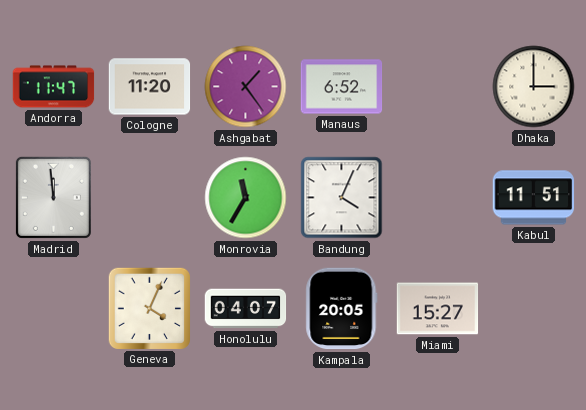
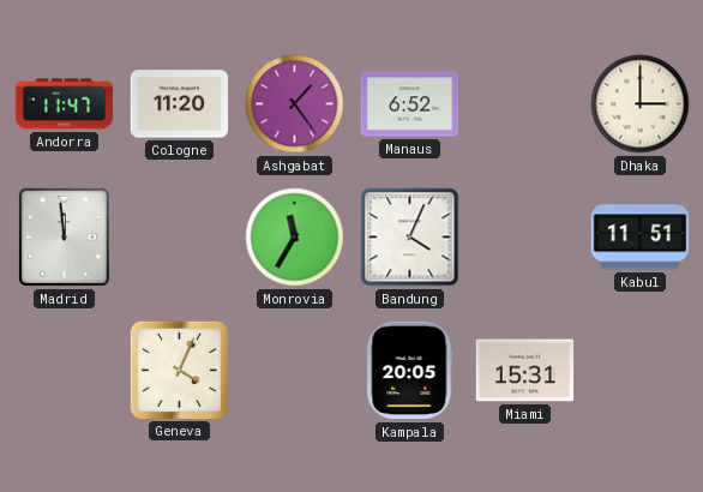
Honolulu: 04:07 -> none
Miami: 15:27 -> 15:31
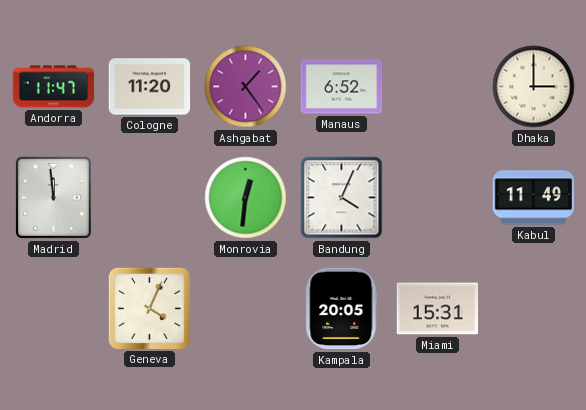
Monrovia: 11:35 -> 12:31
Kabul: 11:51 -> 11:49
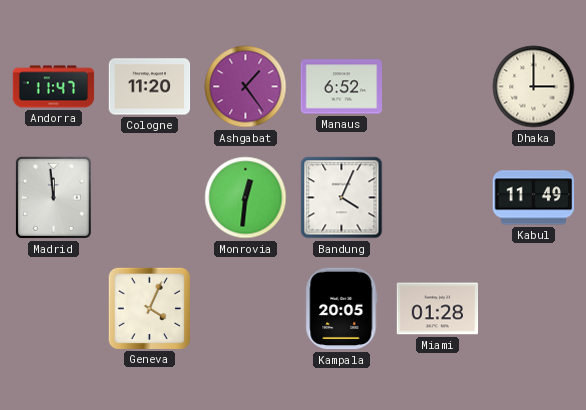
Miami: 15:31 -> 01:28
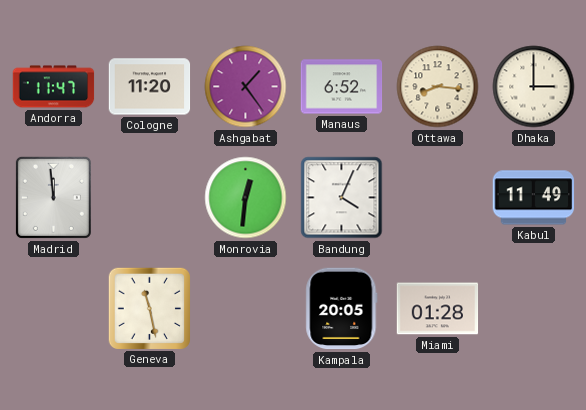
Ottawa: none -> 8:16
Geneva: 4:04 -> 11:28
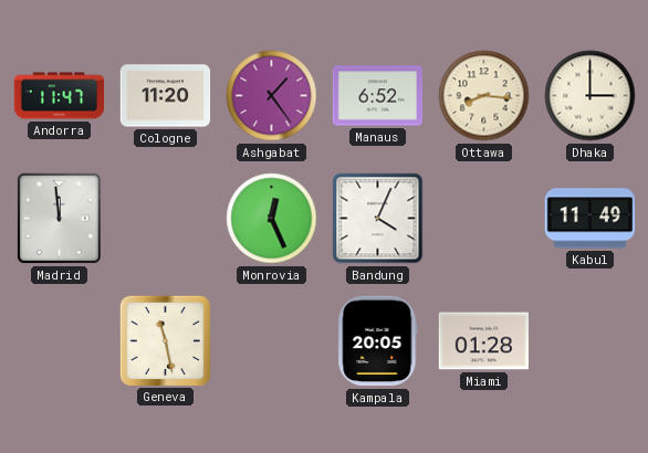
Monrovia: 12:31 -> 12:26
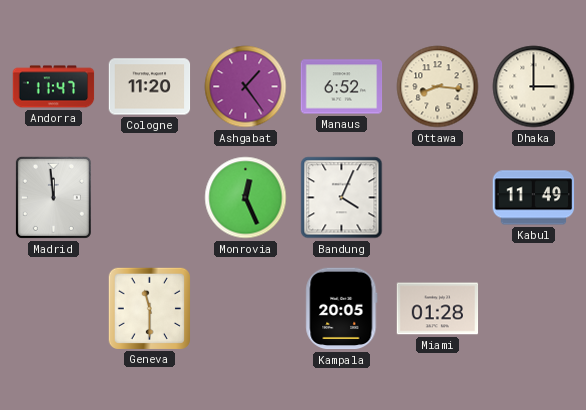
Geneva: 11:28 -> 11:30
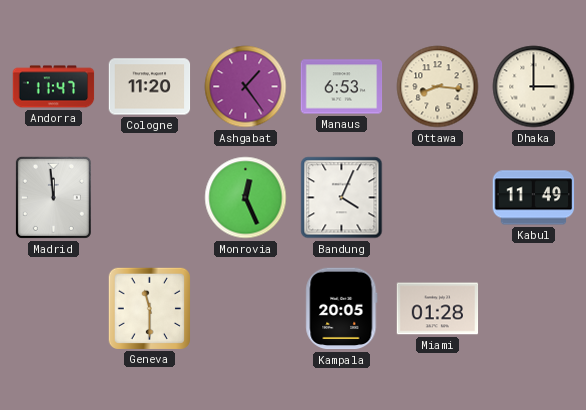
Manaus: 6:52 -> 6:53
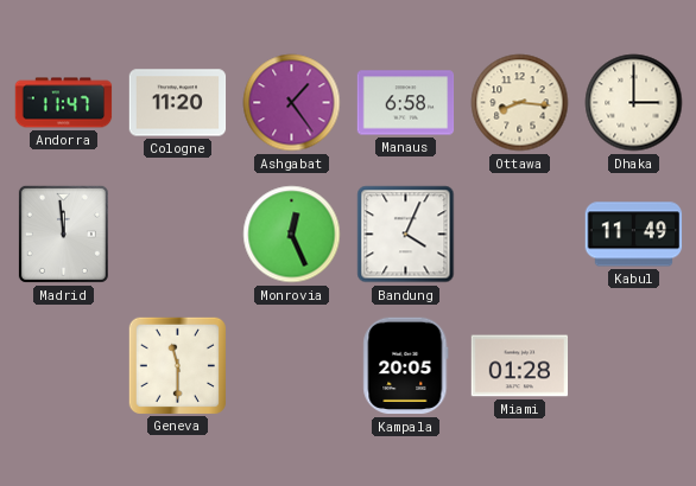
Manaus: 6:53 -> 6:58
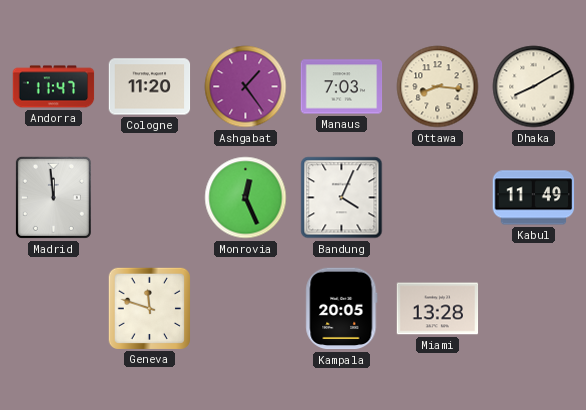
Manaus: 6:58 -> 7:03
Dhaka: 3:00 -> 8:10
Geneva: 11:30 -> 11:48
Miami: 01:28 -> 13:28
